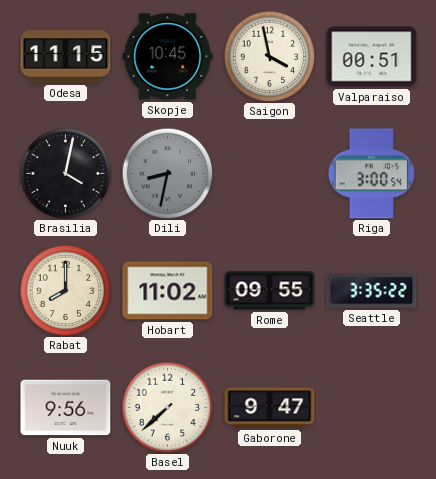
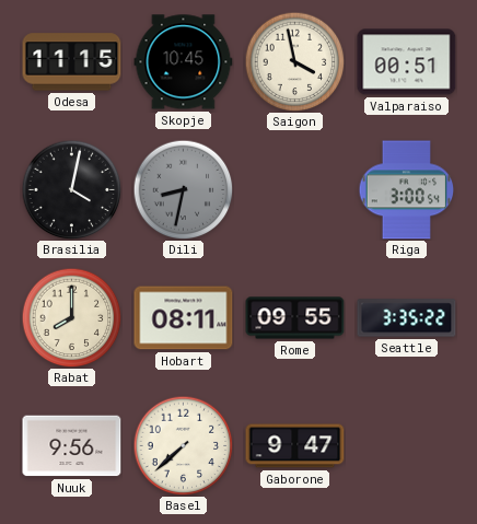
Hobart: 11:02 -> 08:11
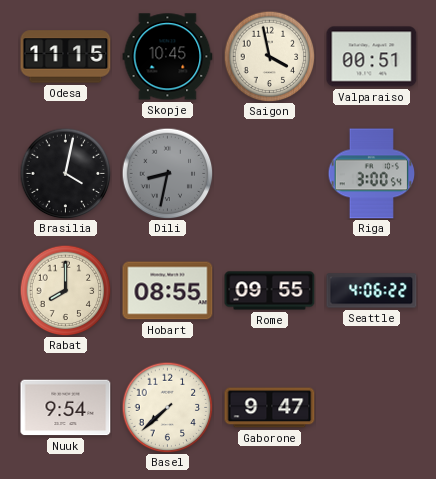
Hobart: 08:11 -> 08:55
Seattle: 3:35 -> 4:06
Nuuk: 9:56 -> 9:54
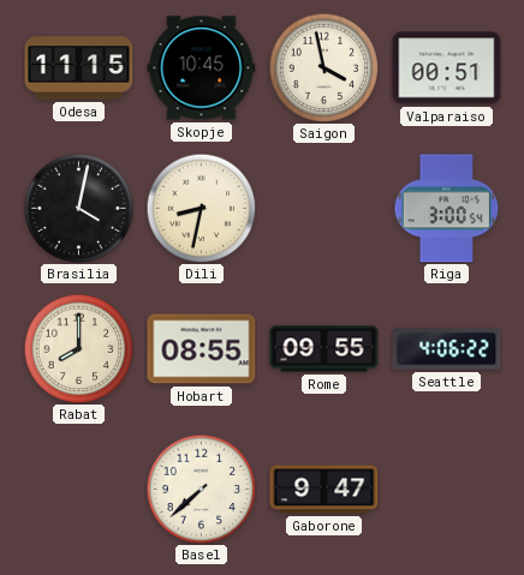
Dili dial: grey -> cream
Nuuk: 9:54 -> none
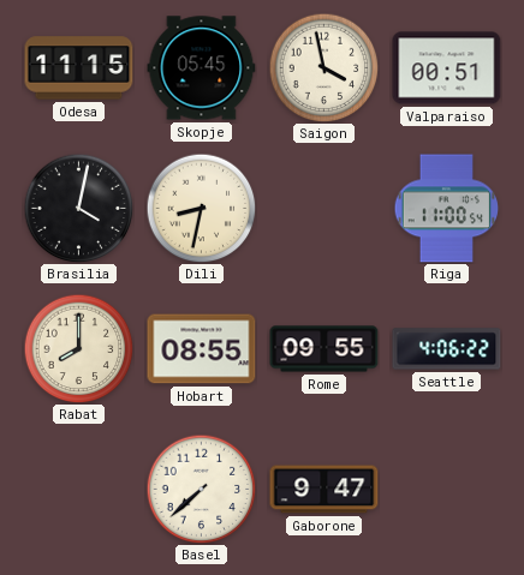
Skopje: 10:45 -> 05:45
Riga: 3:00 -> 11:00
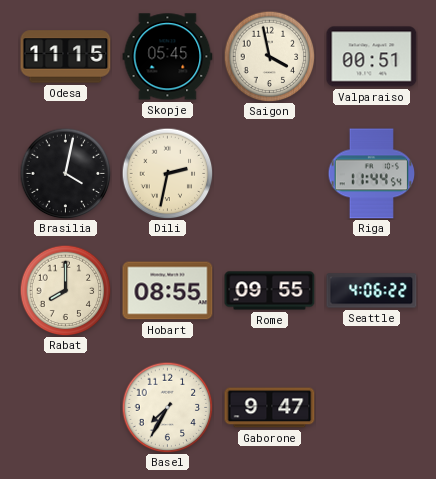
Dili: 8:32 -> 2:32
Riga: 11:00 -> 11:44
Basel: 7:38 -> 7:35
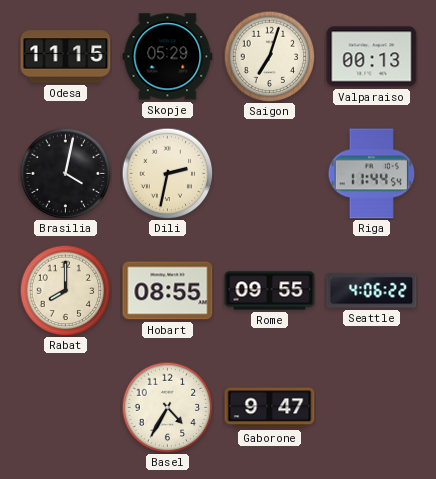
Skopje: 05:45 -> 05:29
Saigon: 3:58 -> 7:03
Valparaiso: 00:51 -> 00:13
Basel: 7:35 -> 4:35
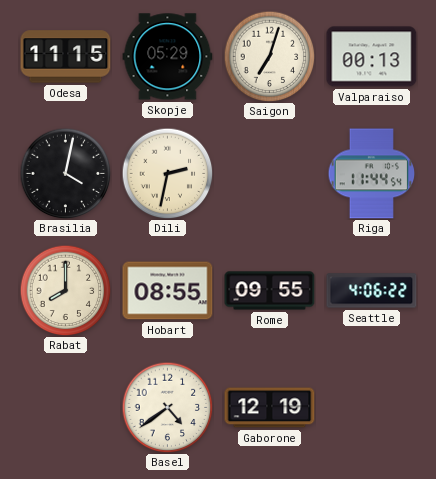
Basel: 4:35 -> 4:39
Gaborone: 9:47 -> 12:19
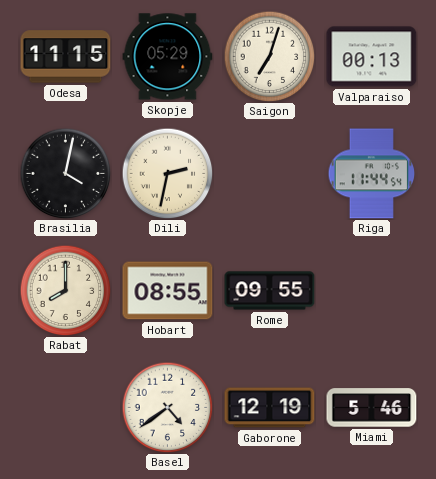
Seattle: 4:06 -> none
Miami: none -> 5:46
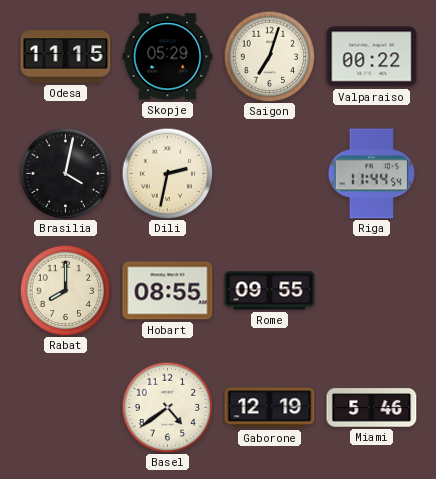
Valparaiso: 00:13 -> 00:22
